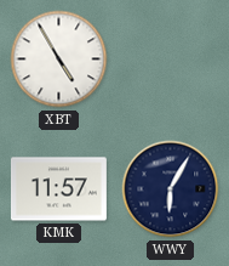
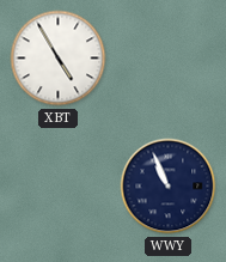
KMK: 11:57 -> none
WWY: 6:05 -> 10:56
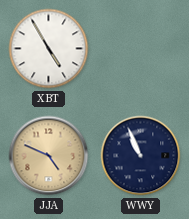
JJA: none -> 4:49
